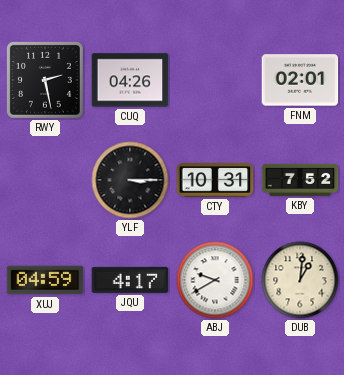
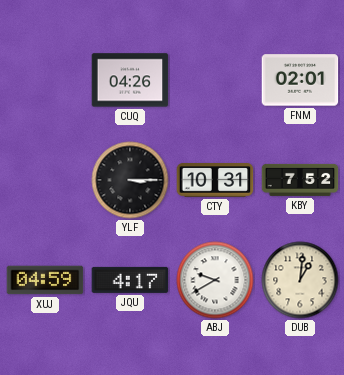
RWY: 2:28 -> none
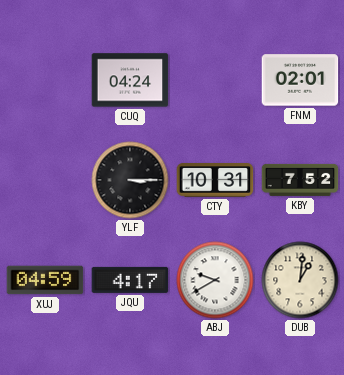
CUQ: 04:26 -> 04:24
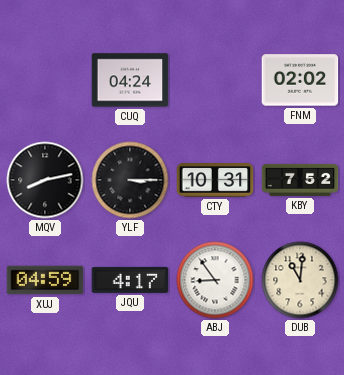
FNM: 02:01 -> 02:02
MQV: none -> 8:13
ABJ: 9:40 -> 8:54
DUB: 1:01 -> 11:01
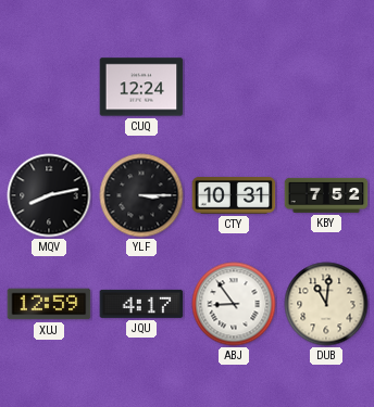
CUQ: 04:24 -> 12:24
FNM: 02:02 -> none
XUJ: 04:59 -> 12:59
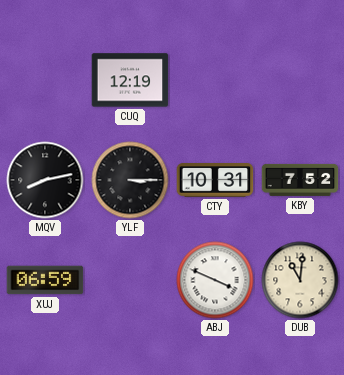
CUQ: 12:24 -> 12:19
XUJ: 12:59 -> 06:59
JQU: 4:17 -> none
ABJ: 8:54 -> 3:49
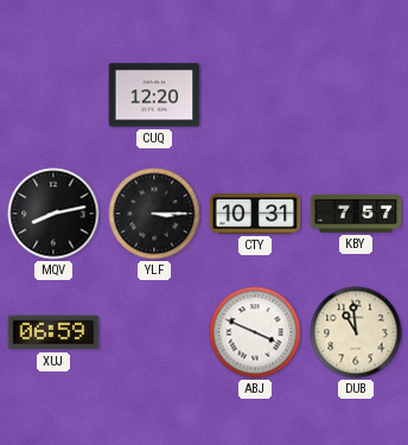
CUQ: 12:19 -> 12:20
KBY: 7:52 -> 7:57
DUB: 11:01 -> 10:59
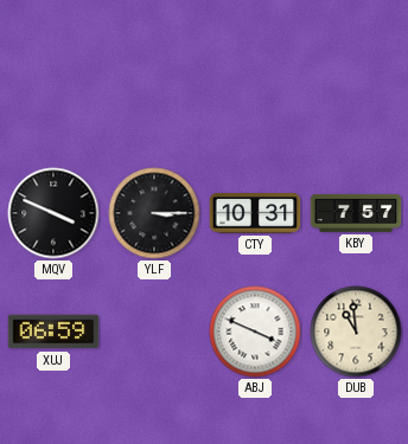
CUQ: 12:20 -> none
MQV: 8:13 -> 3:49
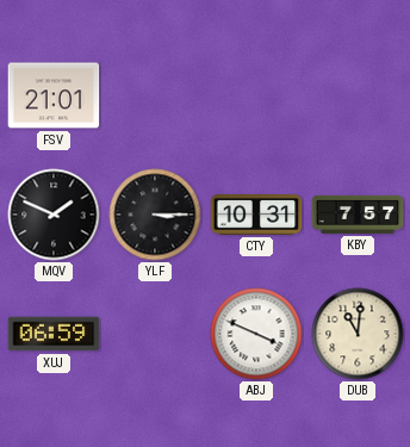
FSV: none -> 21:01
MQV: 3:49 -> 1:49
DUB: 10:59 -> 11:01
